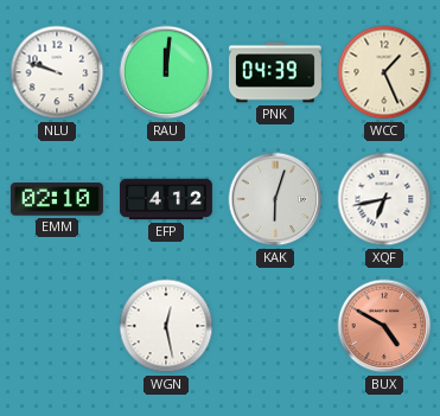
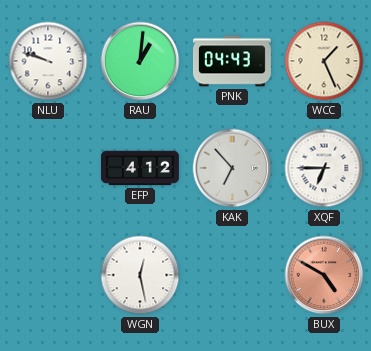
RAU: 12:01 -> 1:01
PNK: 04:39 -> 04:43
EMM: 02:10 -> none
KAK: 6:03 -> 6:53
XQF: 6:43 -> 6:45
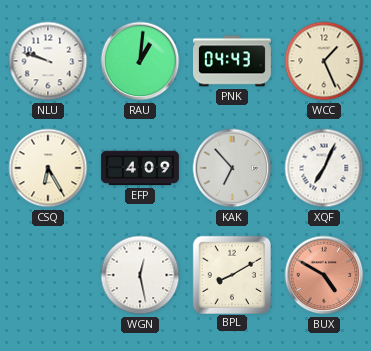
CSQ: none -> 6:25
EFP: 4:12 -> 4:09
XQF: 6:45 -> 7:04
BPL: none -> 8:10
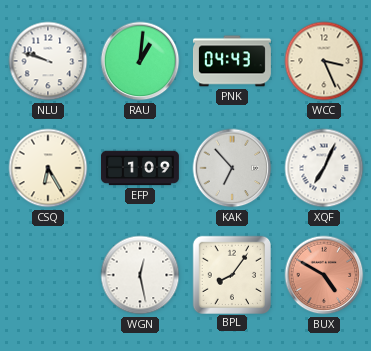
WCC: 1:26 -> 3:26
EFP: 4:09 -> 1:09
BPL: 8:10 -> 8:06
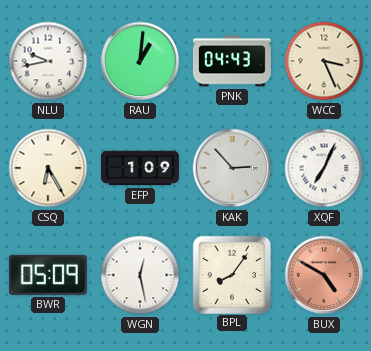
NLU: 9:48 -> 9:43
KAK: 6:53 -> 2:53
BWR: none -> 05:09
